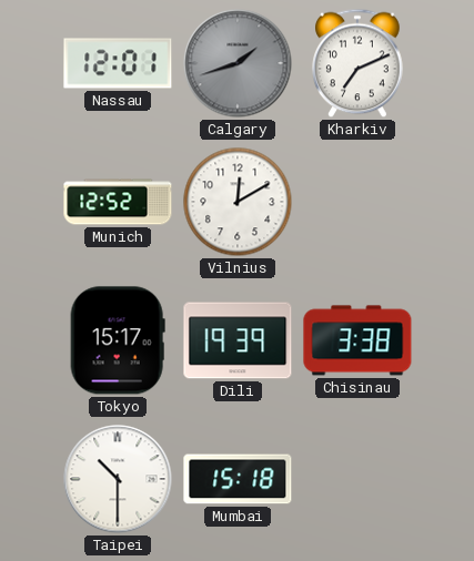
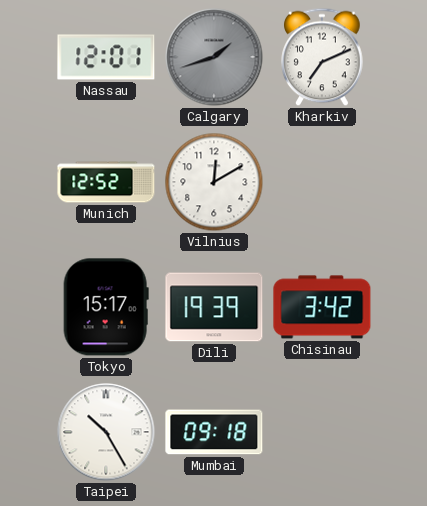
Chisinau: 3:38 -> 3:42
Taipei: 10:30 -> 10:25
Mumbai: 15:18 -> 09:18
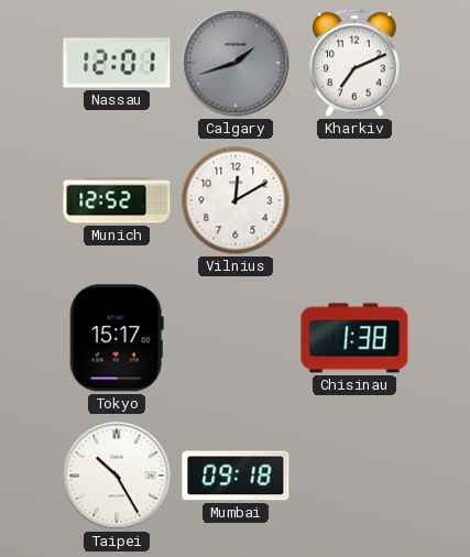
Dili: 19:39 -> none
Chisinau: 3:42 -> 1:38
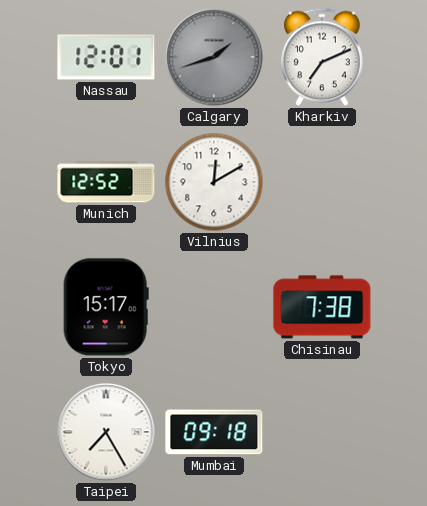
Chisinau: 1:38 -> 7:38
Taipei: 10:25 -> 7:25
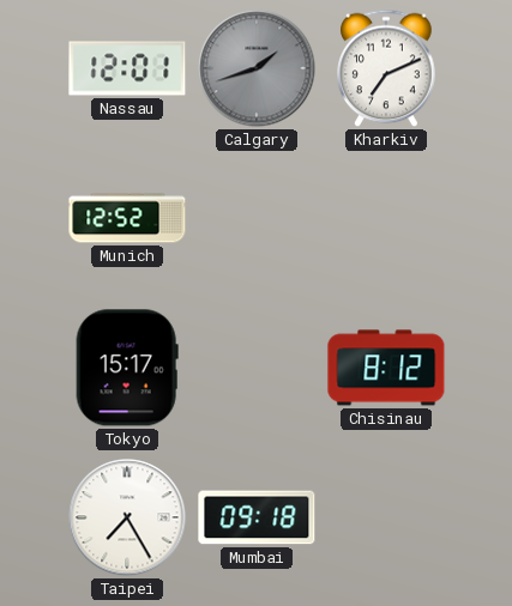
Vilnius: 12:10 -> none
Chisinau: 7:38 -> 8:12
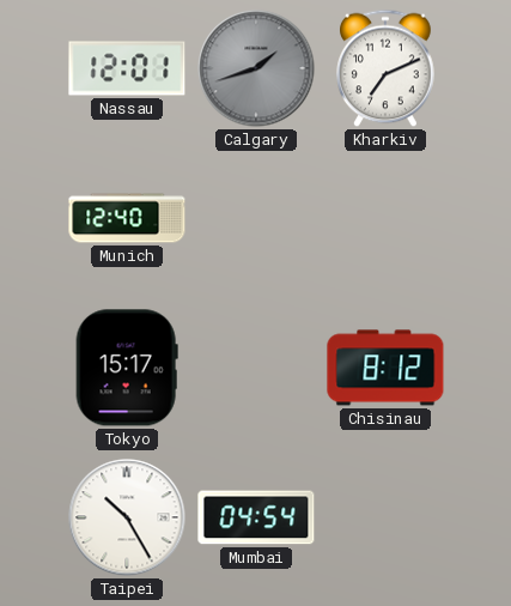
Munich: 12:52 -> 12:40
Taipei: 7:25 -> 10:25
Mumbai: 09:18 -> 04:54
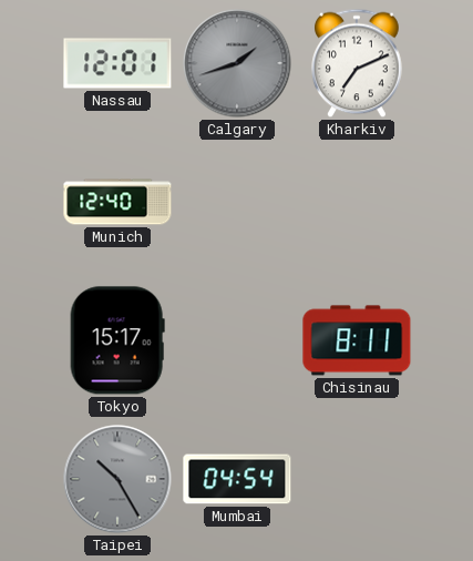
Chisinau: 8:12 -> 8:11
Taipei dial: white -> grey
